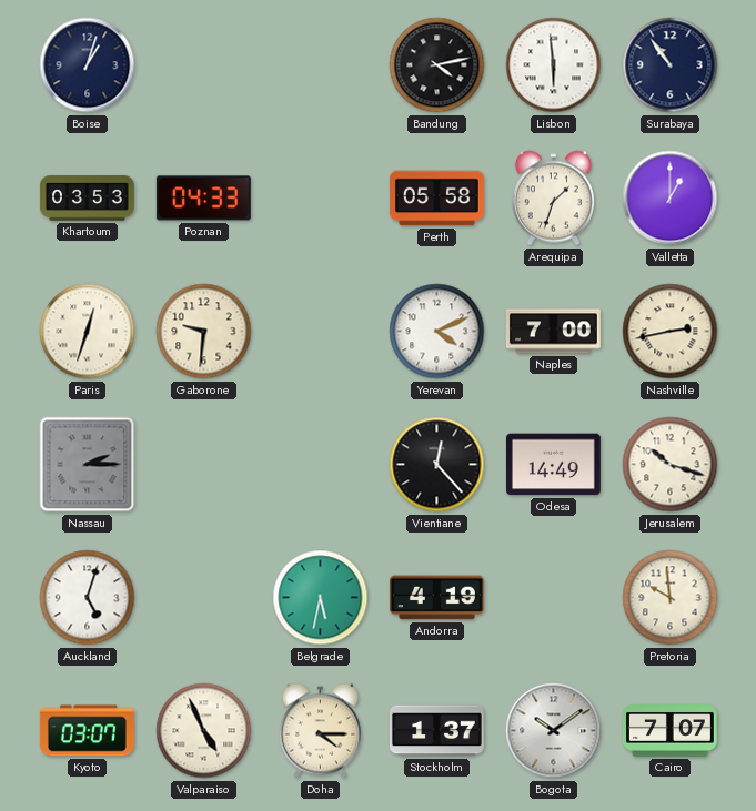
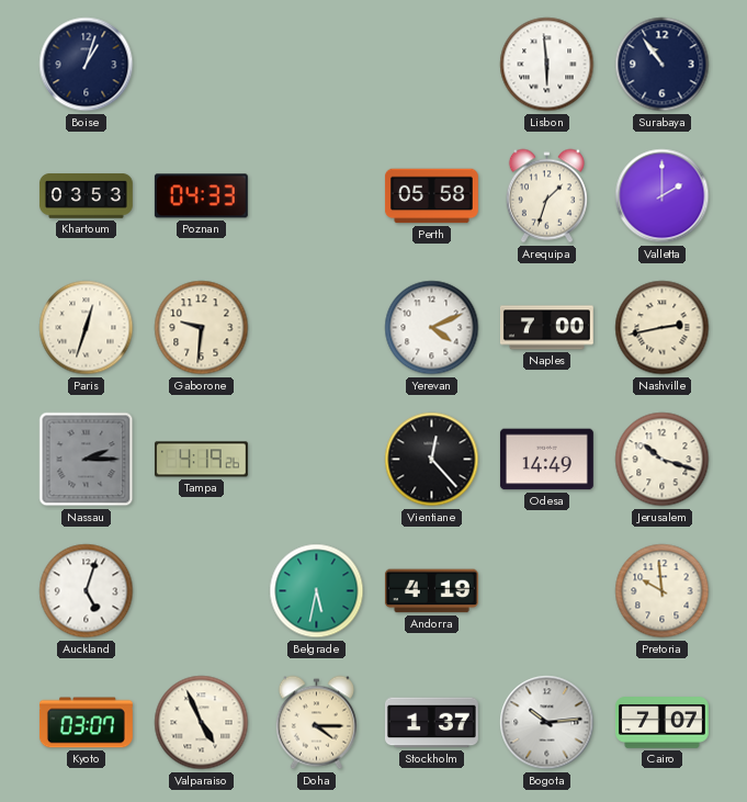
Bandung: 4:13 -> none
Valletta: 1:00 -> 2:00
Tampa: none -> 4:19
Bogota: 10:09 -> 10:14
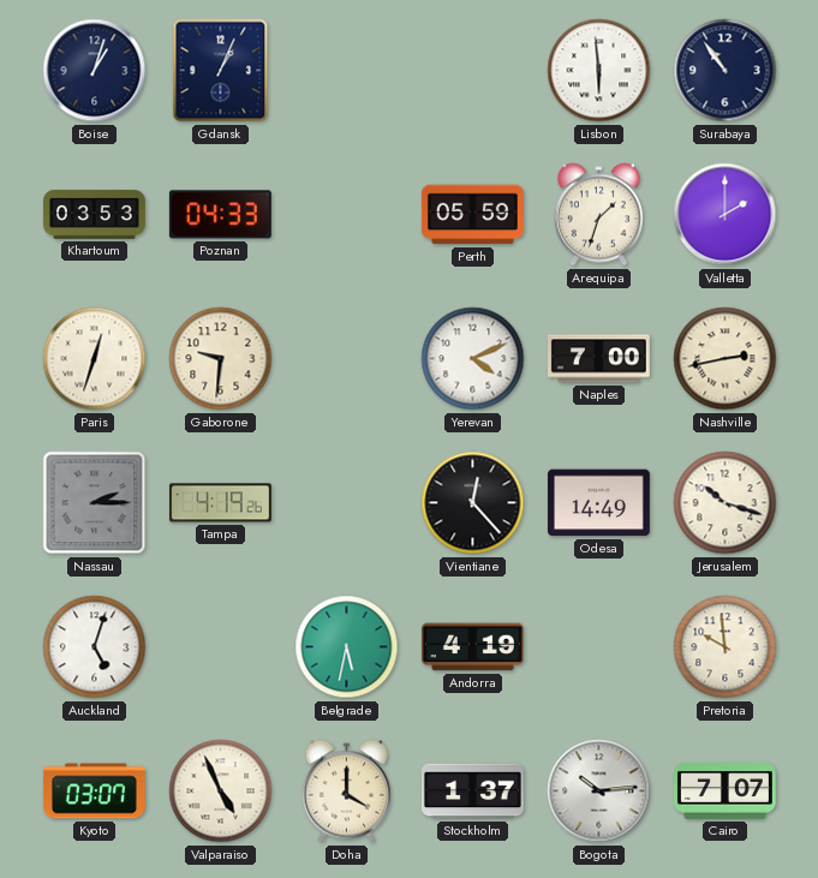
Gdansk: none -> 1:04
Perth: 05:58 -> 05:59
Doha: 4:15 -> 4:00
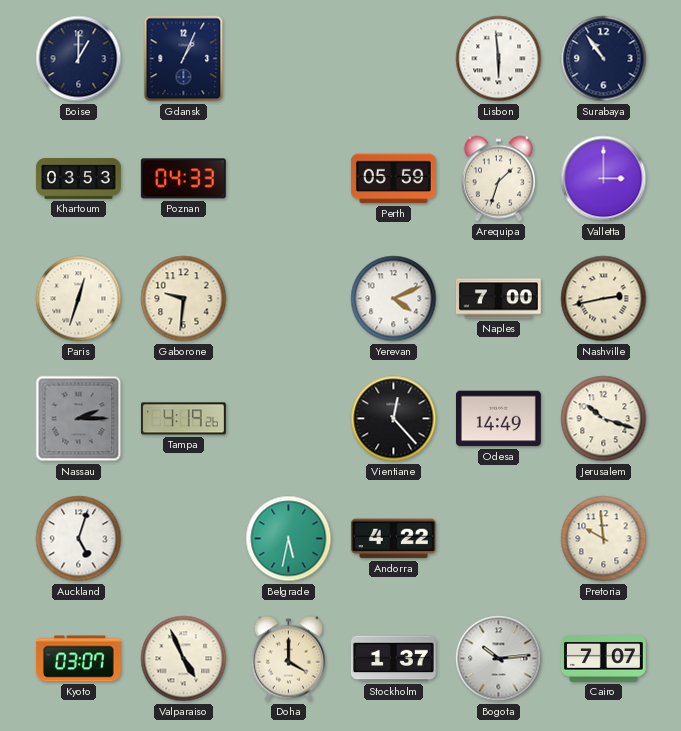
Boise: 1:03 -> 1:00
Valletta: 2:00 -> 3:00
Andorra: 4:19 -> 4:22
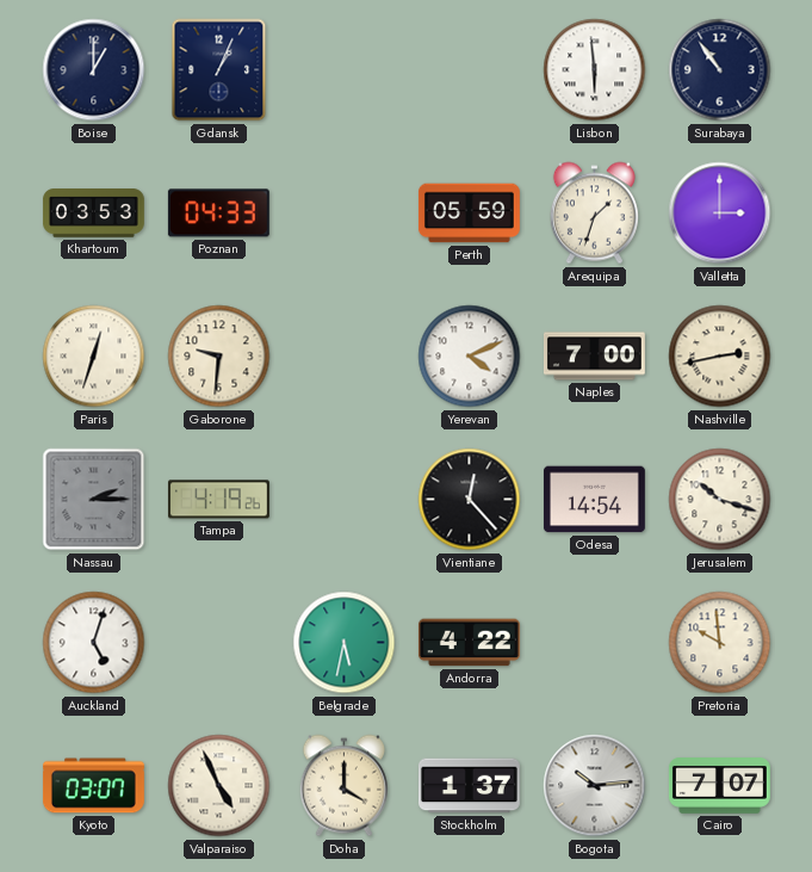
Odesa: 14:49 -> 14:54
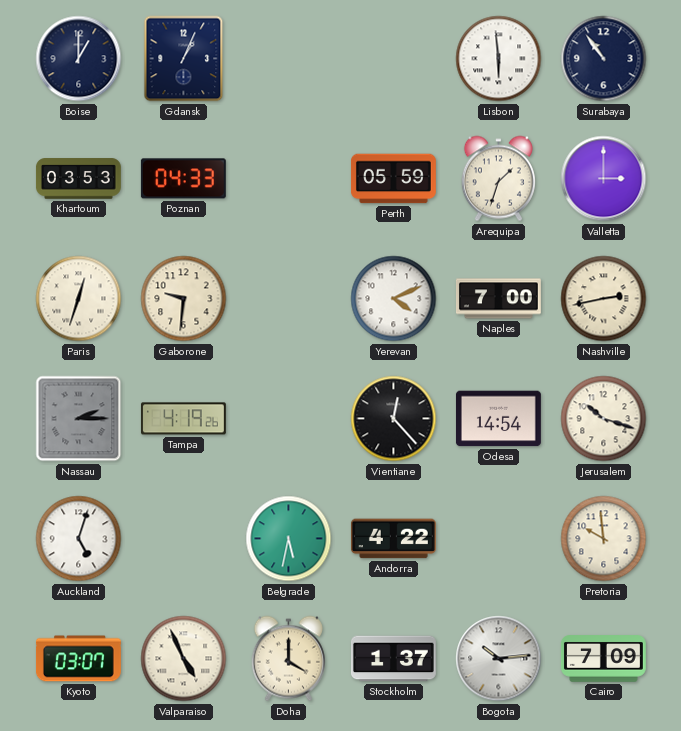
Cairo: 7:07 -> 7:09
